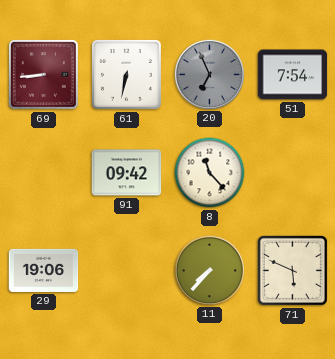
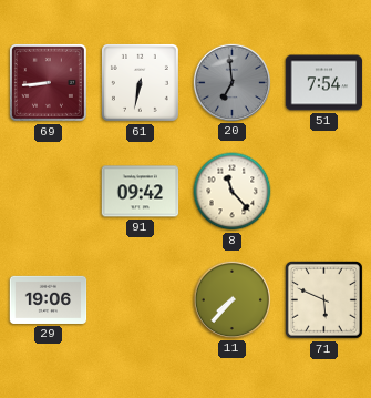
20: 6:56 -> 6:59
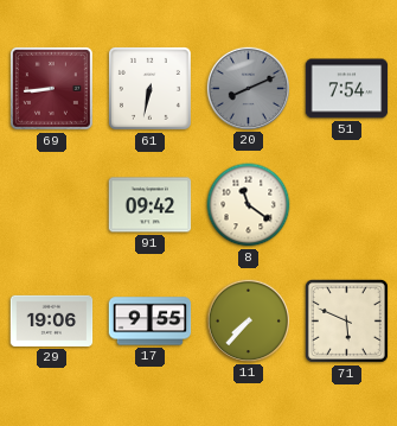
20: 6:59 -> 8:11
8: 11:23 -> 11:21
17: none -> 9:55
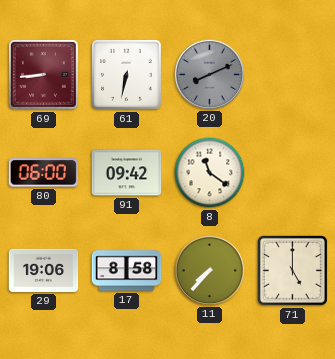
51: 7:54 -> none
80: none -> 06:00
17: 9:55 -> 8:58
71: 5:49 -> 5:00
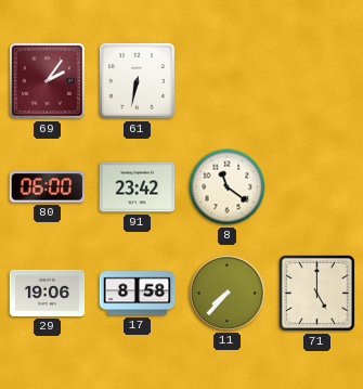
69: 8:44 -> 2:06
20: 8:11 -> none
91: 09:42 -> 23:42
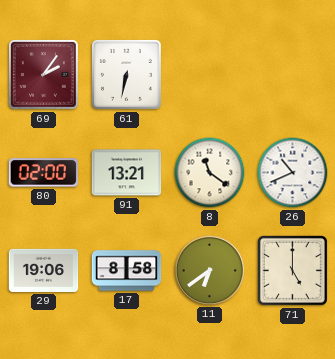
80: 06:00 -> 02:00
91: 23:42 -> 13:21
26: none -> 10:41
11: 7:37 -> 6:39
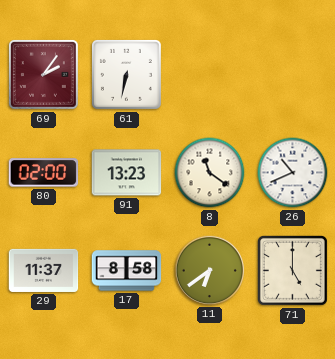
91: 13:21 -> 13:23
29: 19:06 -> 11:37
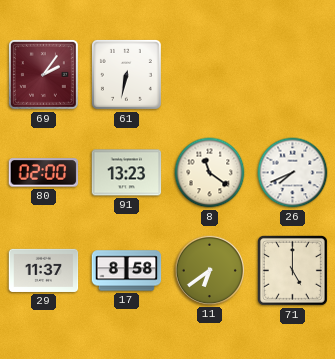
26: 10:41 -> 7:41
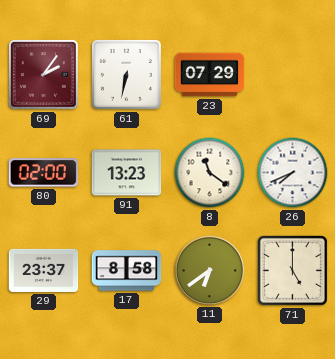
23: none -> 07:29
29: 11:37 -> 23:37
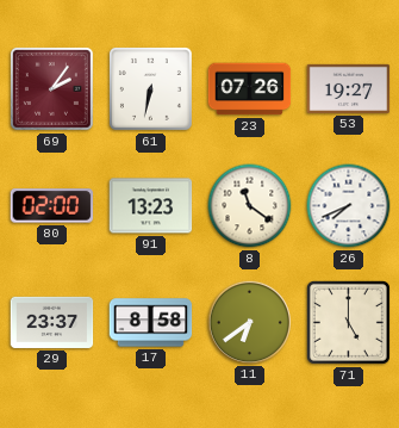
23: 07:29 -> 07:26
53: none -> 19:27
